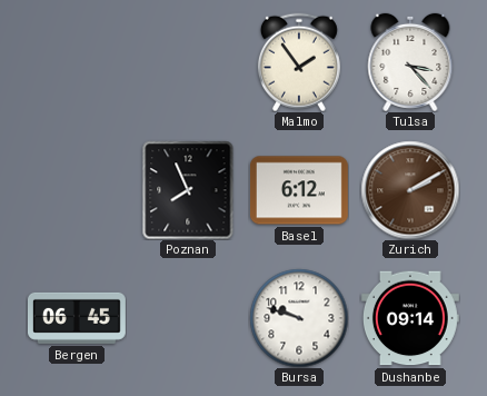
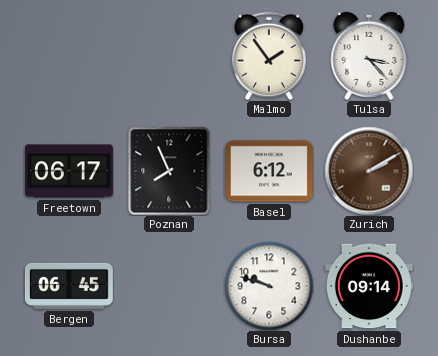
Freetown: none -> 06:17
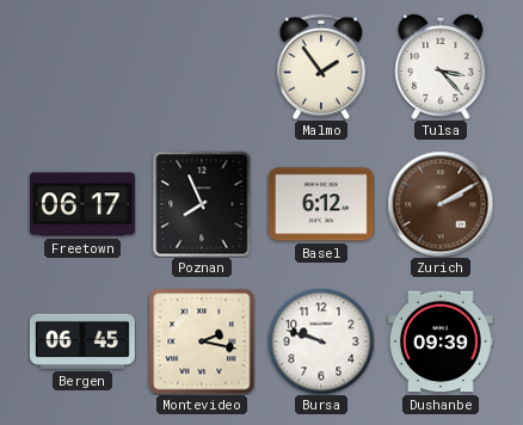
Montevideo: none -> 2:17
Dushanbe: 09:14 -> 09:39
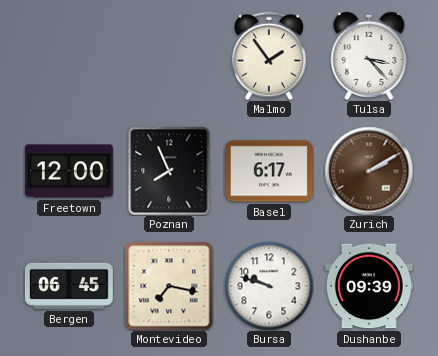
Freetown: 06:17 -> 12:00
Basel: 6:12 -> 6:17
Montevideo: 2:17 -> 7:17
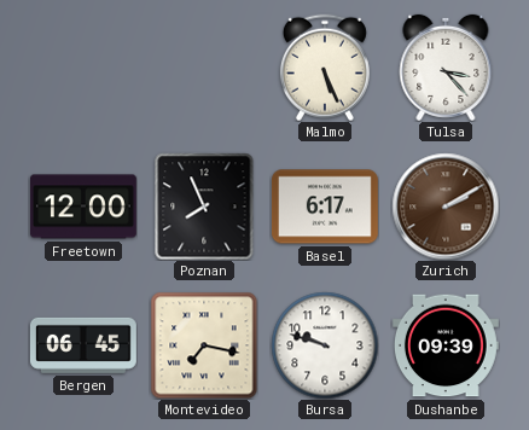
Malmo: 1:54 -> 5:26
